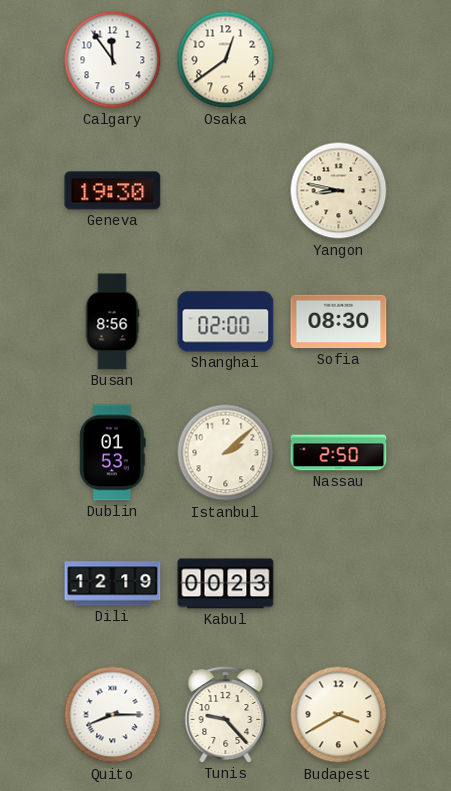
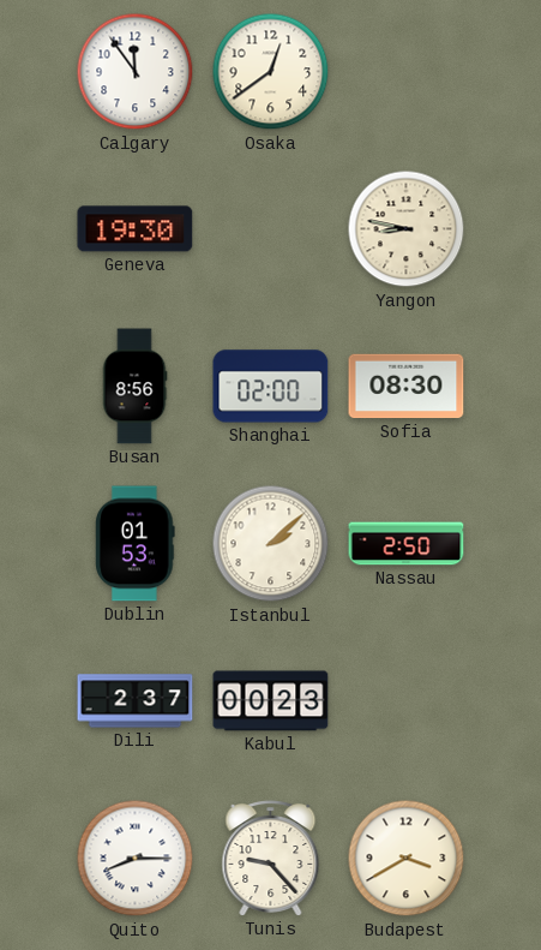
Dili: 12:19 -> 2:37
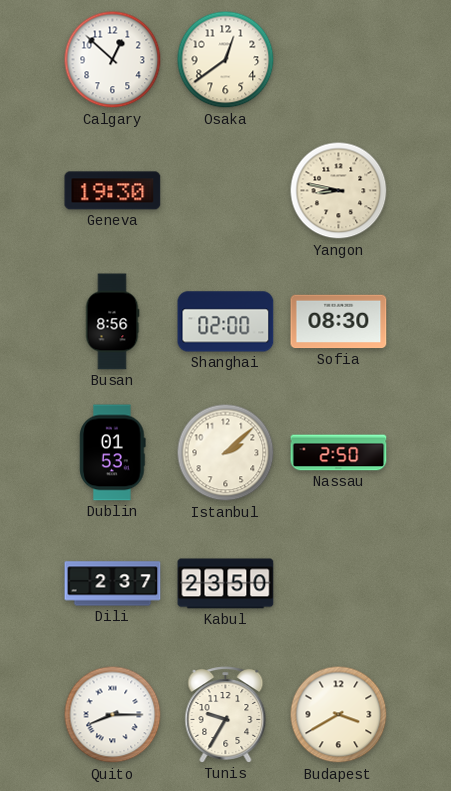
Calgary: 11:54 -> 12:52
Kabul: 00:23 -> 23:50
Tunis: 9:23 -> 9:35
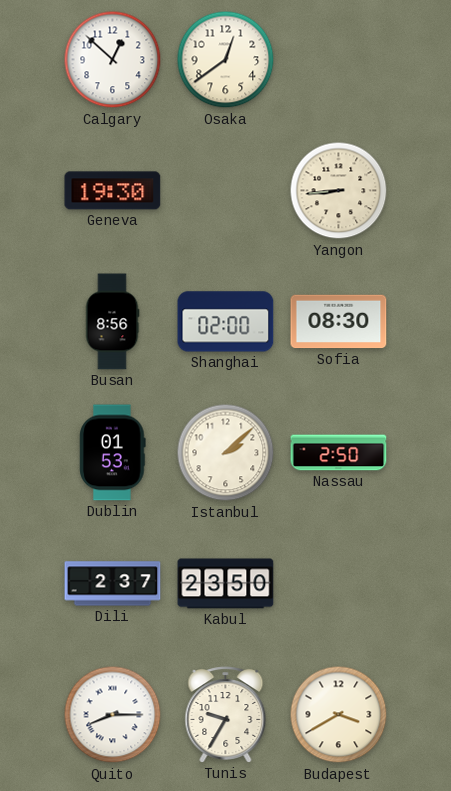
Yangon: 8:47 -> 8:44
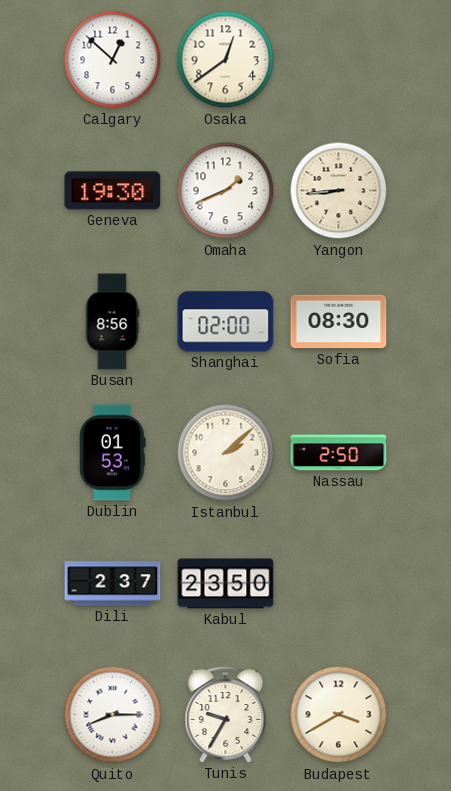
Omaha: none -> 1:41
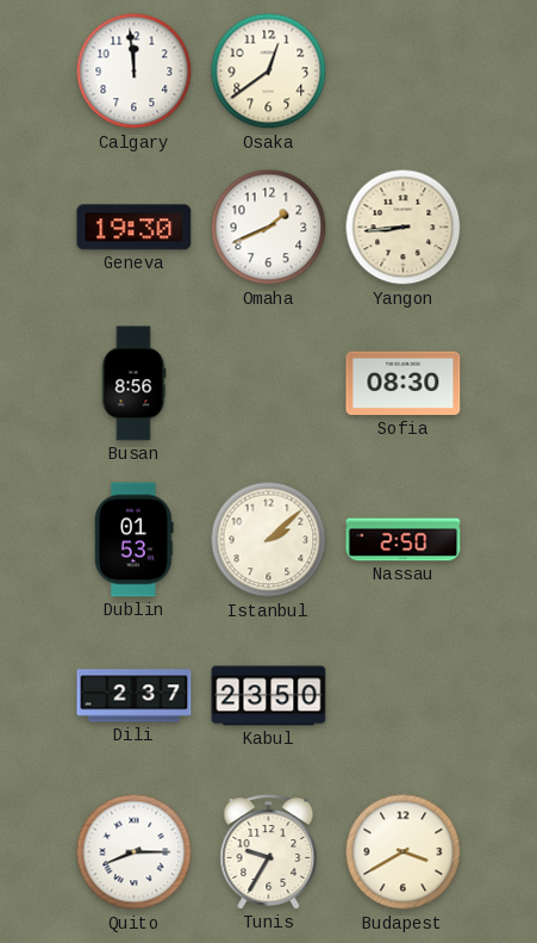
Calgary: 12:52 -> 11:59
Shanghai: 02:00 -> none
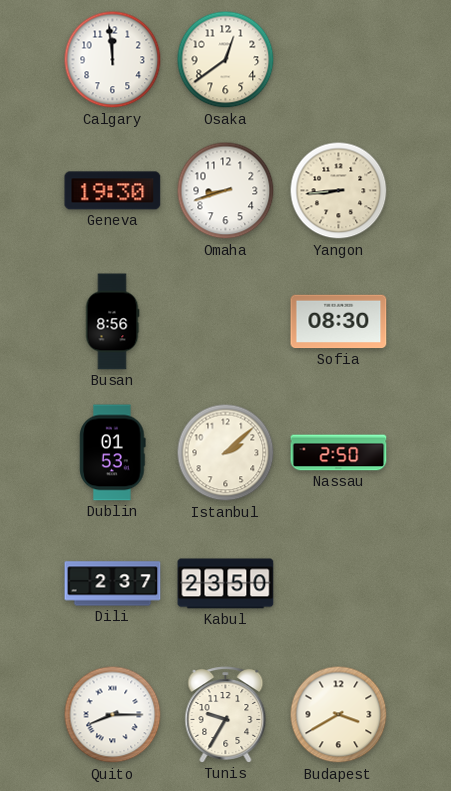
Omaha: 1:41 -> 8:42
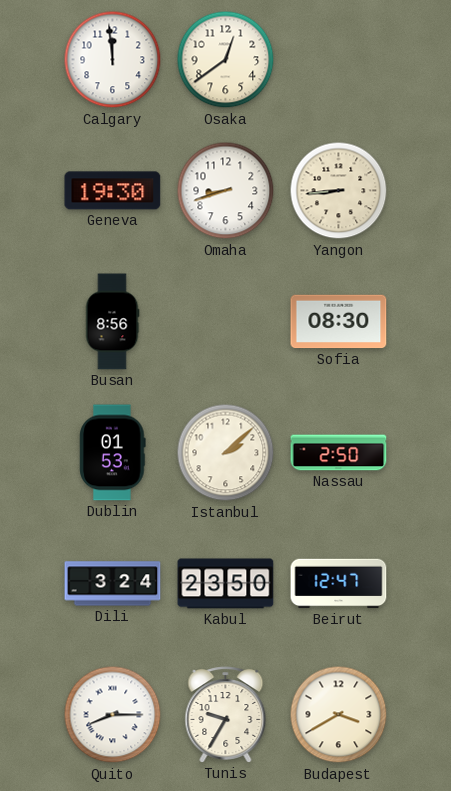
Dili: 2:37 -> 3:24
Beirut: none -> 12:47
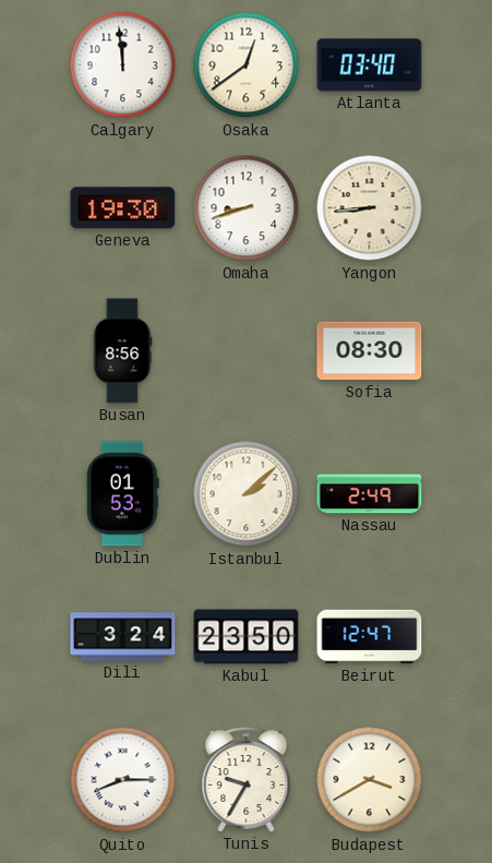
Atlanta: none -> 03:40
Nassau: 2:50 -> 2:49
